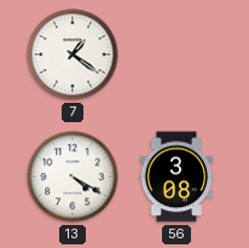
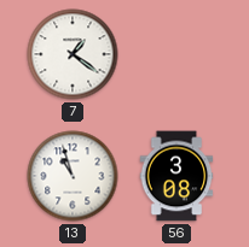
13: 4:20 -> 10:57
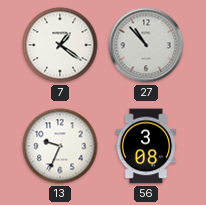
27: none -> 10:53
13: 10:57 -> 9:34
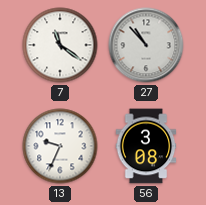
7: 1:21 -> 11:21
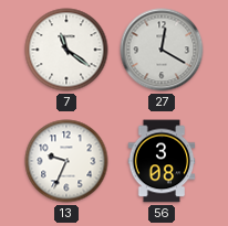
27: 10:53 -> 12:20
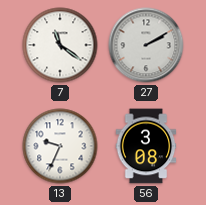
27: 12:20 -> 2:10
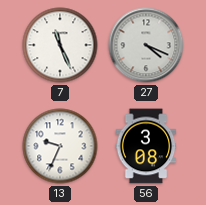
7: 11:21 -> 11:26
27: 2:10 -> 4:19
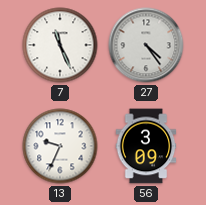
27: 4:19 -> 4:24
56: 3:08 -> 3:09
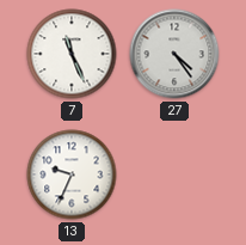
56: 3:09 -> none
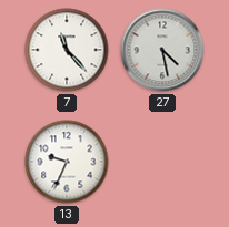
7: 11:26 -> 11:23
27: 4:24 -> 4:28
